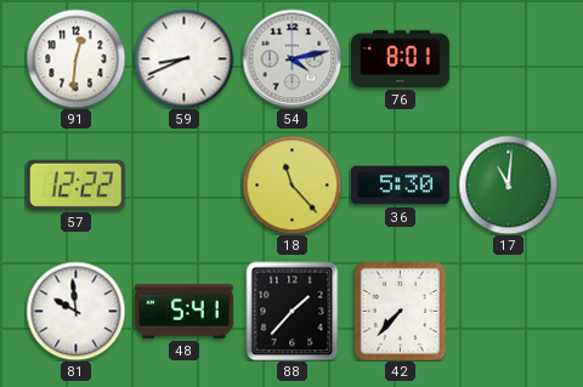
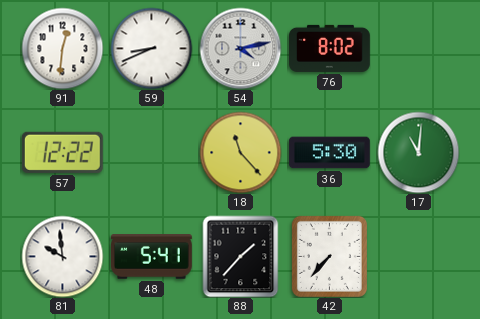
76: 8:01 -> 8:02
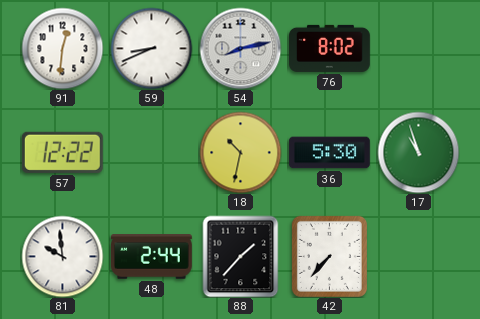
54: 4:13 -> 8:13
18: 11:23 -> 10:32
17: 11:01 -> 10:57
48: 5:41 -> 2:44
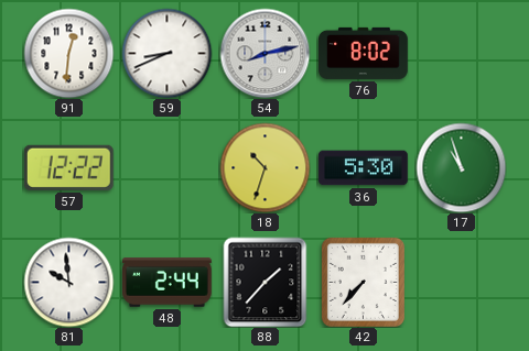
18: 10:32 -> 10:33
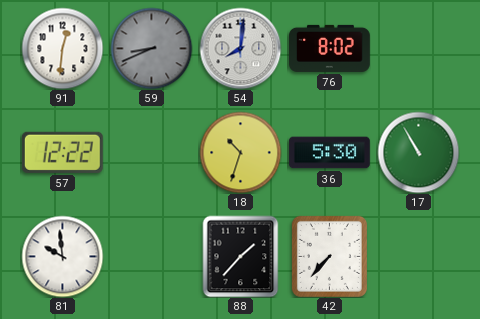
59 dial: white -> grey
54: 8:13 -> 8:01
17: 10:57 -> 10:55
48: 2:44 -> none
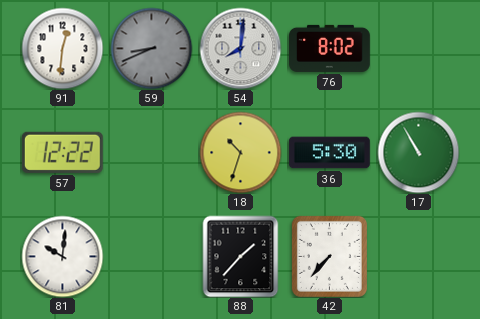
81: 9:59 -> 10:01
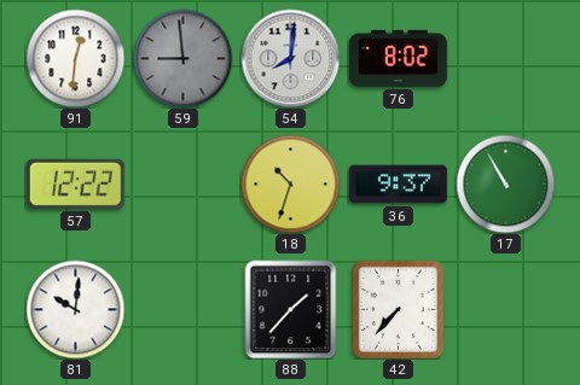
59: 8:41 -> 8:59
36: 5:30 -> 9:37
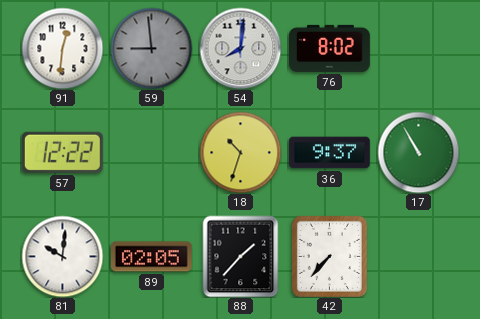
89: none -> 02:05
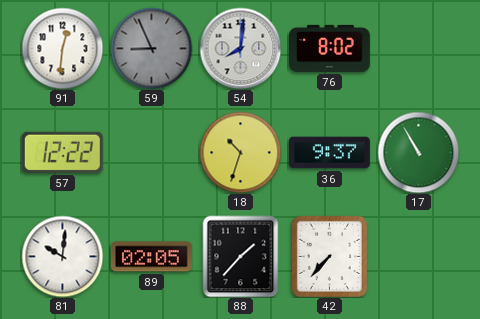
59: 8:59 -> 8:56
